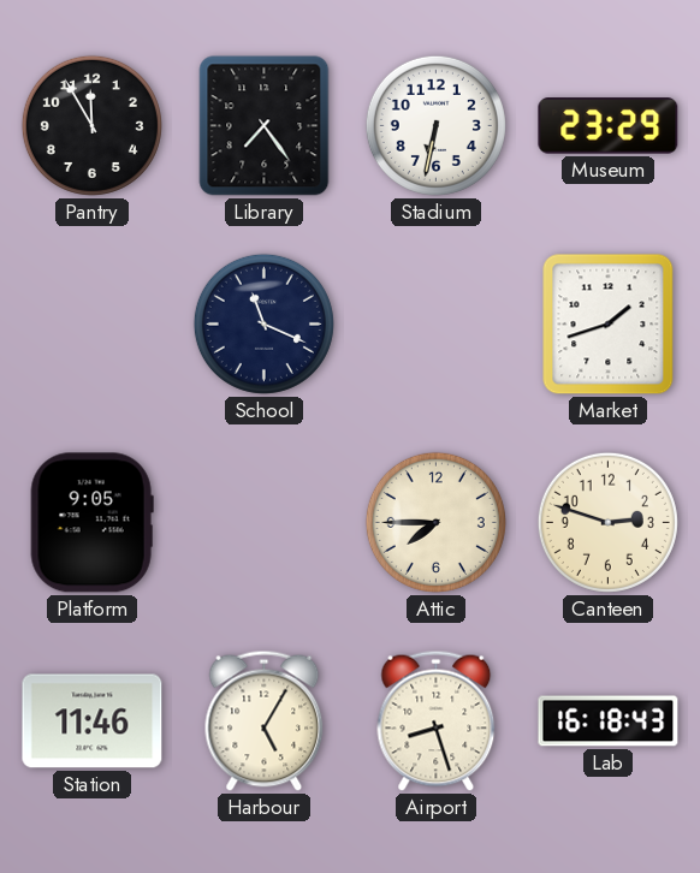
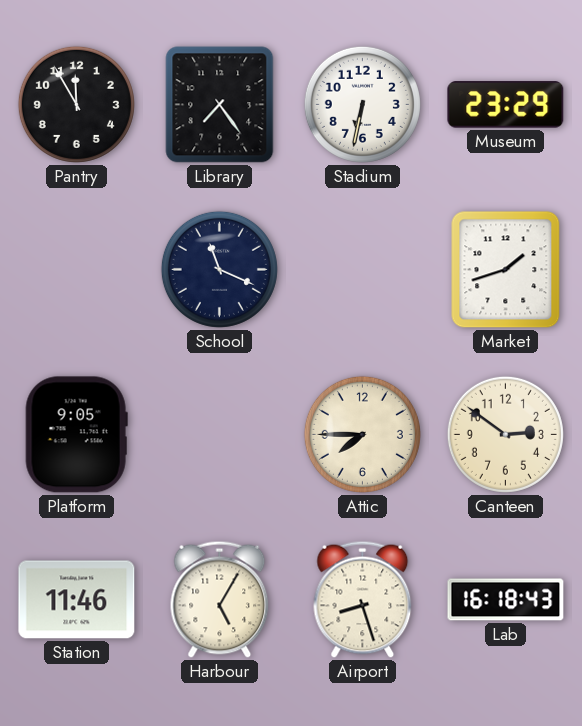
Canteen: 2:48 -> 2:51
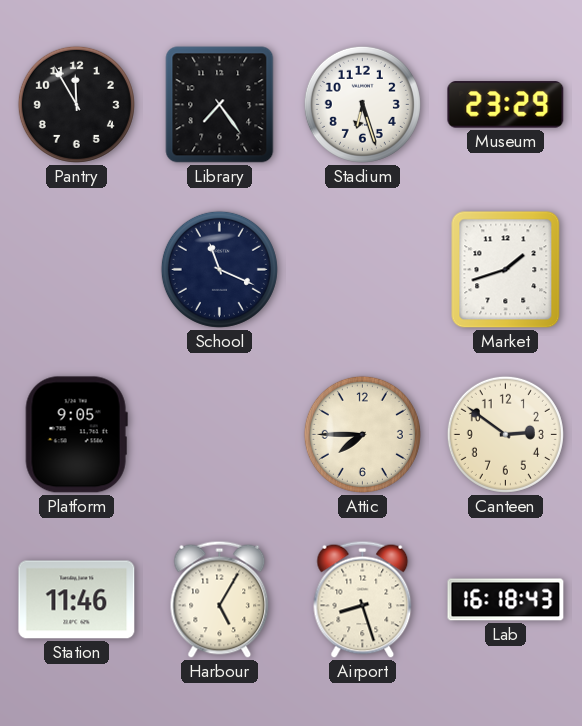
Stadium: 6:32 -> 6:27
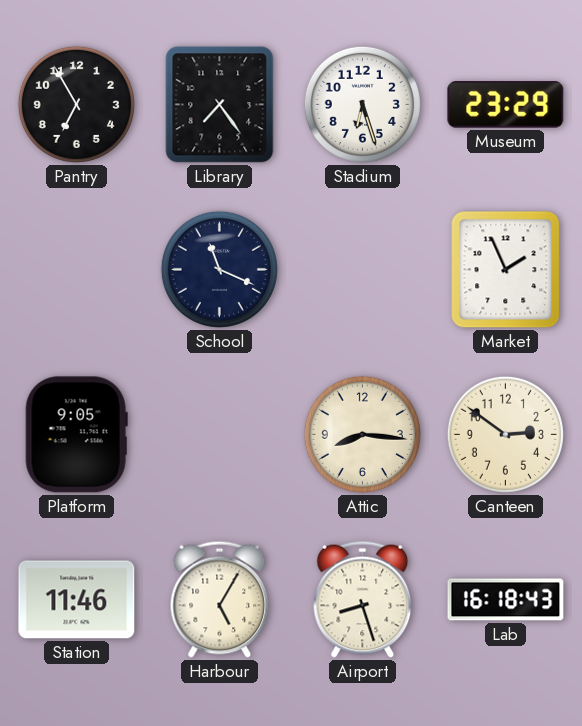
Pantry: 11:55 -> 6:55
Market: 1:42 -> 1:56
Attic: 7:45 -> 8:16
